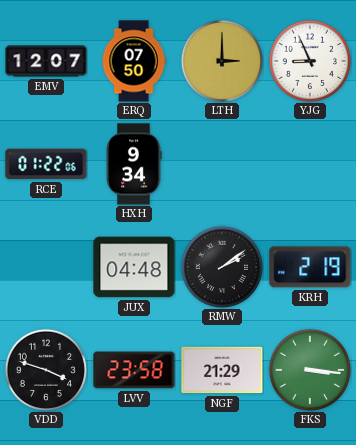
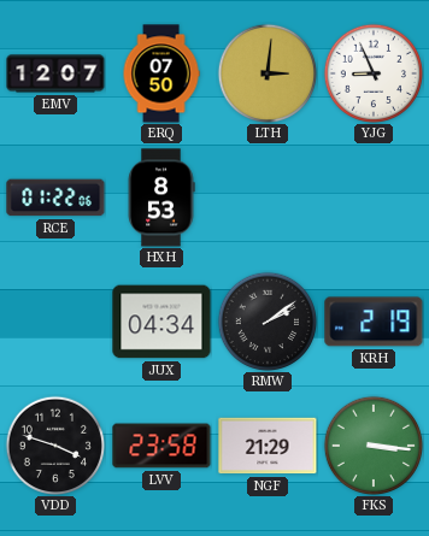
LTH: 3:00 -> 3:01
HXH: 9:34 -> 8:53
JUX: 04:48 -> 04:34
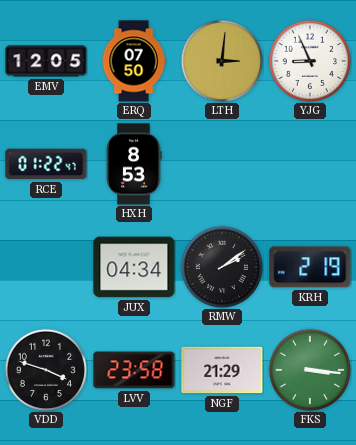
EMV: 12:07 -> 12:05
RCE: 01:22:06 -> 01:22:47
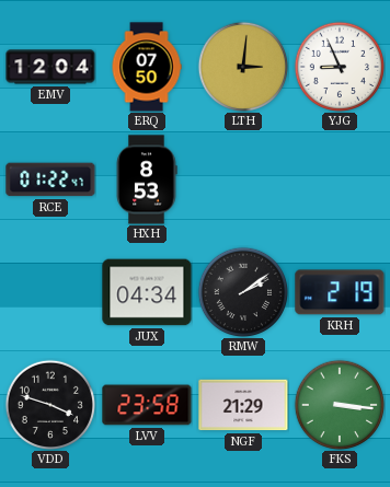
EMV: 12:05 -> 12:04
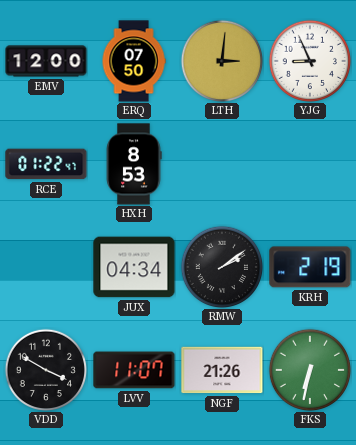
EMV: 12:04 -> 12:00
VDD: 3:48 -> 3:50
LVV: 23:58 -> 11:07
NGF: 21:29 -> 21:26
FKS: 3:16 -> 6:32
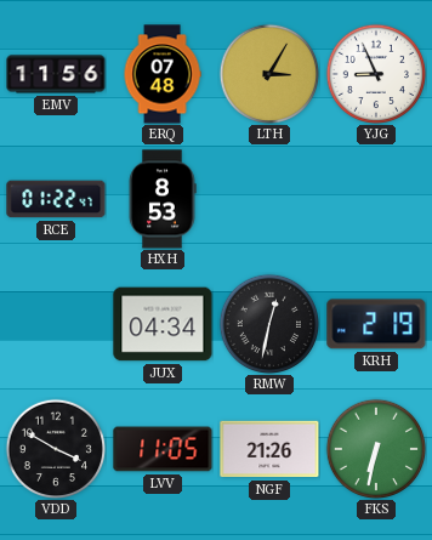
EMV: 12:00 -> 11:56
ERQ: 07:50 -> 07:48
LTH: 3:01 -> 3:05
RMW: 2:09 -> 12:32
LVV: 11:07 -> 11:05
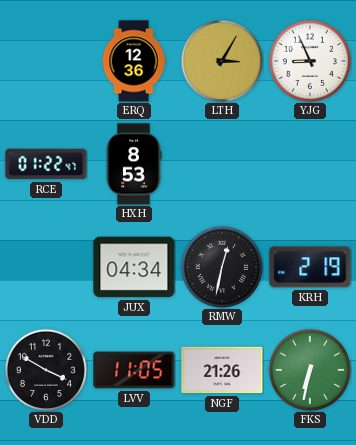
EMV: 11:56 -> none
ERQ: 07:48 -> 12:36
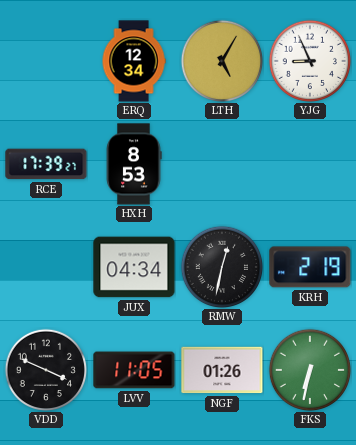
ERQ: 12:36 -> 12:34
LTH: 3:05 -> 5:05
RCE: 01:22 -> 17:39
VDD: 3:50 -> 3:49
NGF: 21:26 -> 01:26
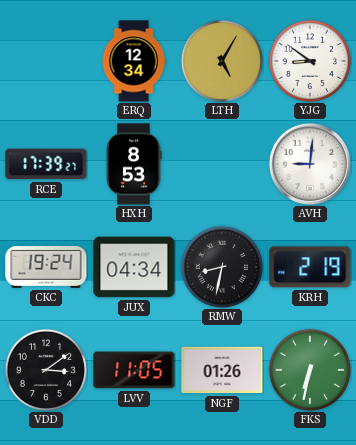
YJG: 8:56 -> 8:51
AVH: none -> 9:01
CKC: none -> 19:24
RMW: 12:32 -> 8:32
VDD: 3:49 -> 3:09
